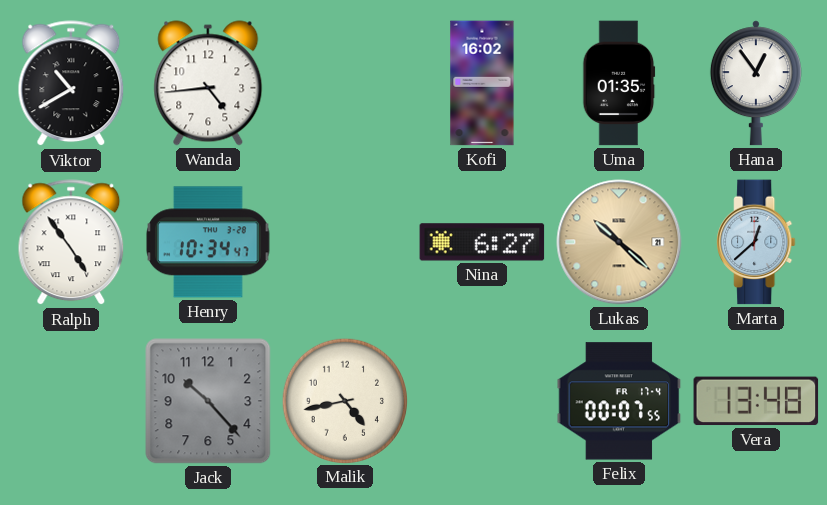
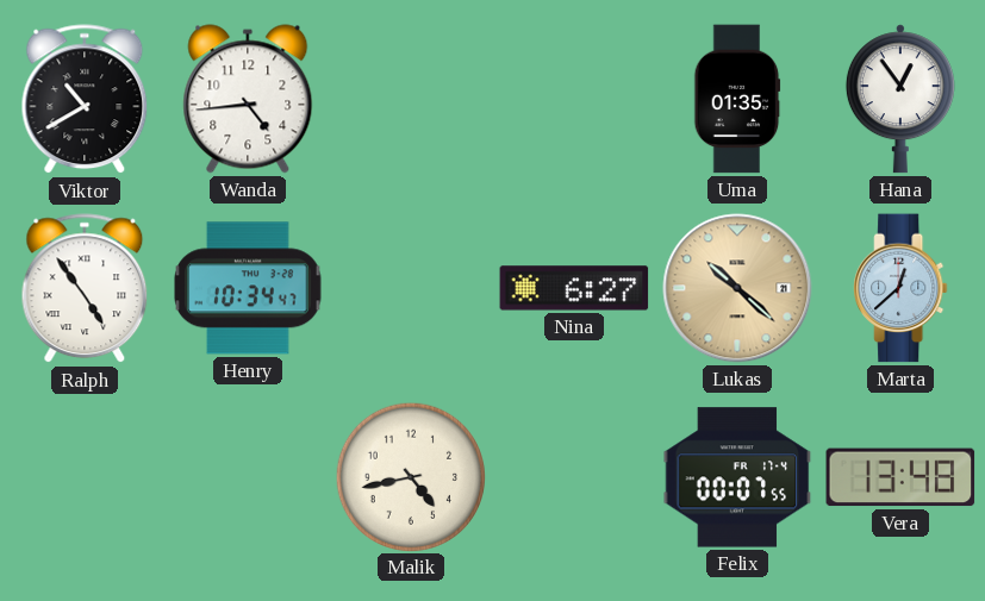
Kofi: 16:02 -> none
Jack: 10:23 -> none
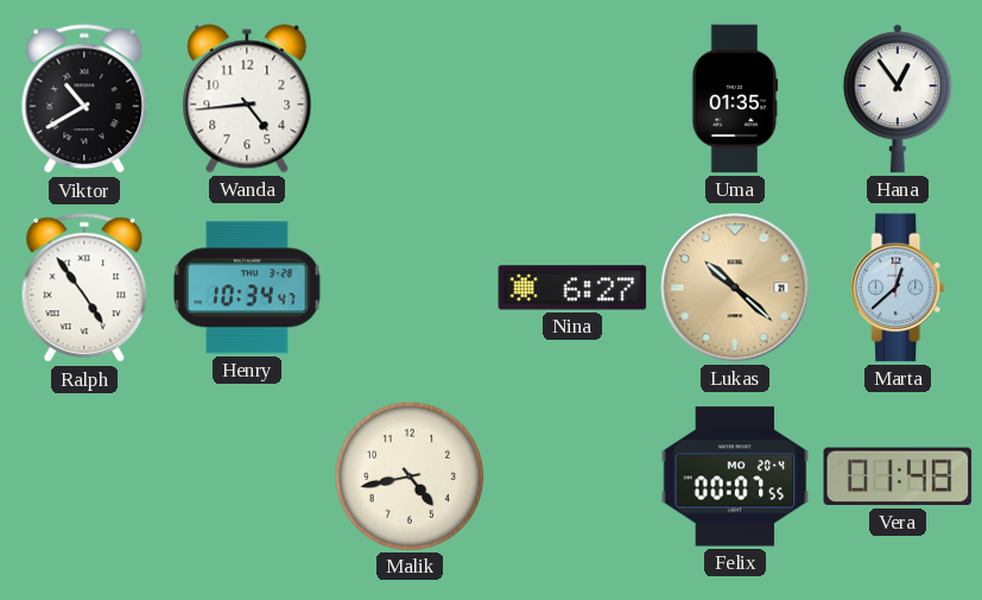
Felix date: FR 17-4 -> MO 20-4
Vera: 13:48 -> 01:48
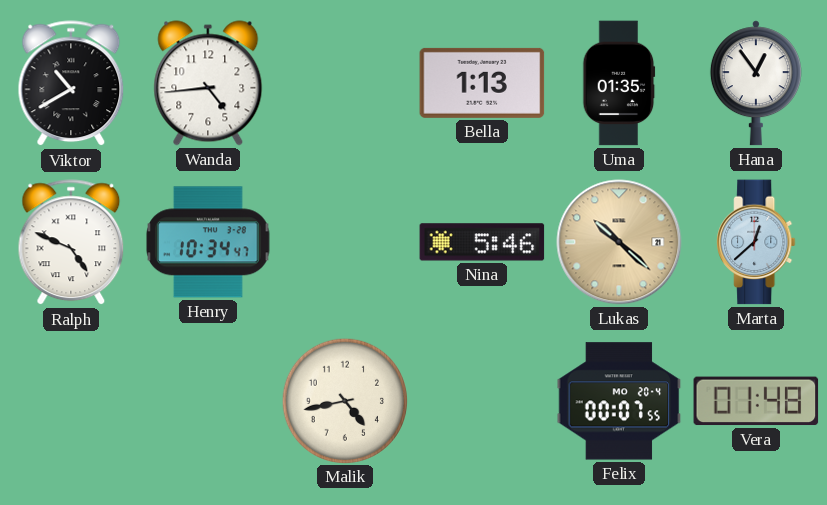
Bella: none -> 1:13
Ralph: 4:54 -> 4:49
Nina: 6:27 -> 5:46
